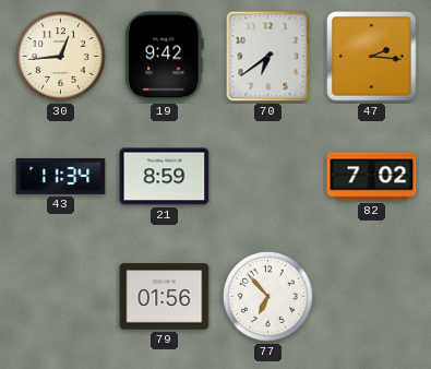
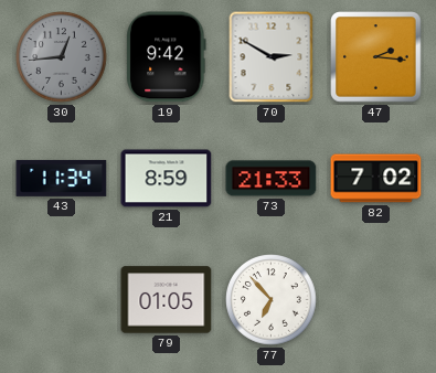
30 dial: cream -> grey
70: 6:39 -> 2:50
73: none -> 21:33
79: 01:56 -> 01:05
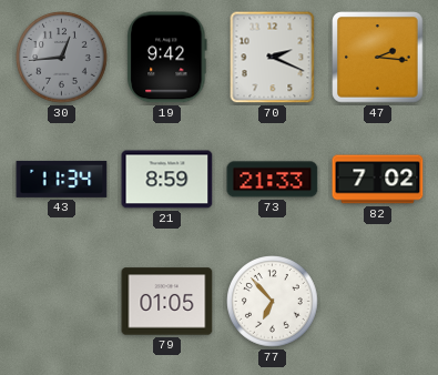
70: 2:50 -> 2:19
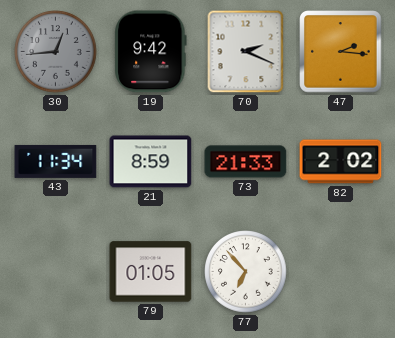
82: 7:02 -> 2:02
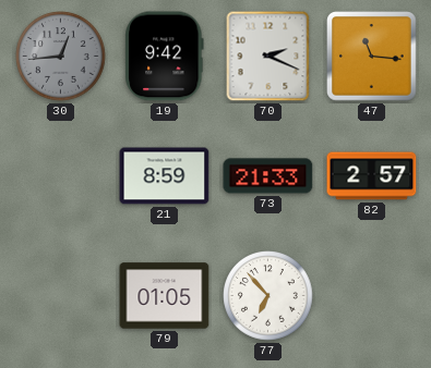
47: 2:16 -> 11:16
43: 11:34 -> none
82: 2:02 -> 2:57
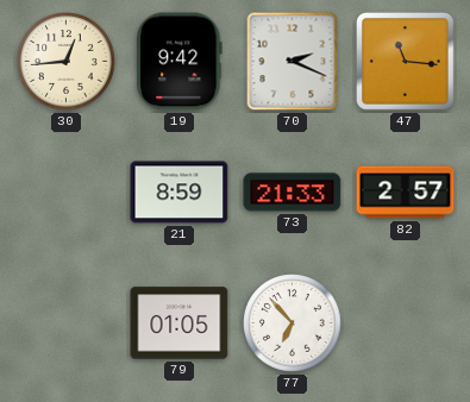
30 dial: grey -> cream
